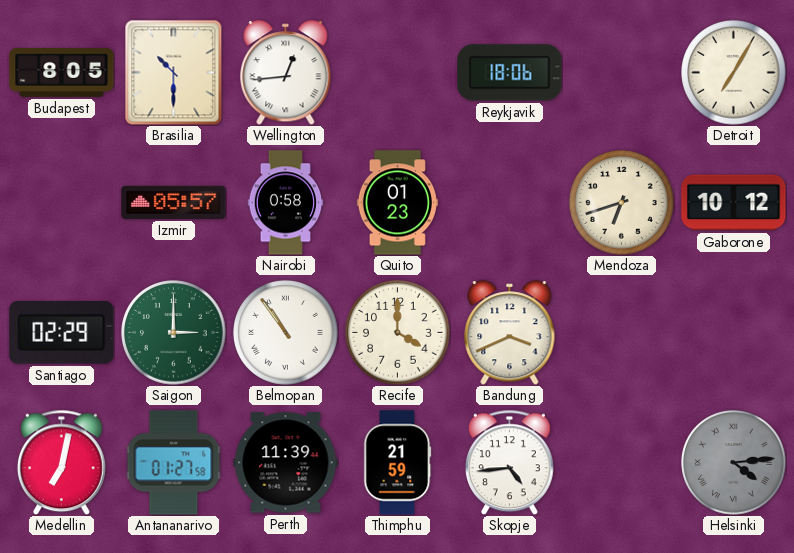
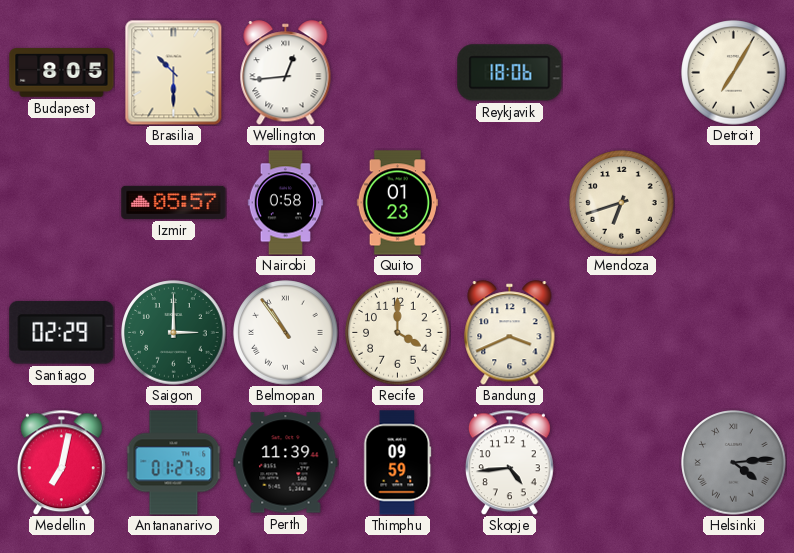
Gaborone: 10:12 -> none
Thimphu: 21:59 -> 09:59
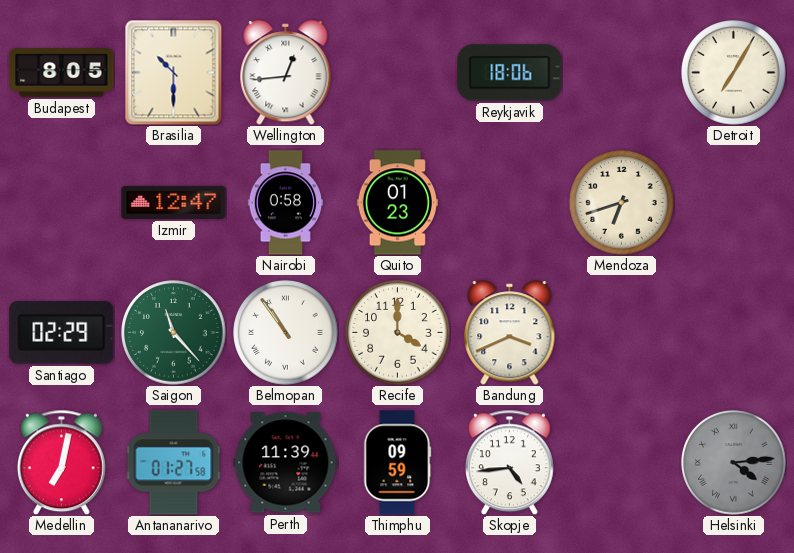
Izmir: 05:57 -> 12:47
Saigon: 3:00 -> 11:23
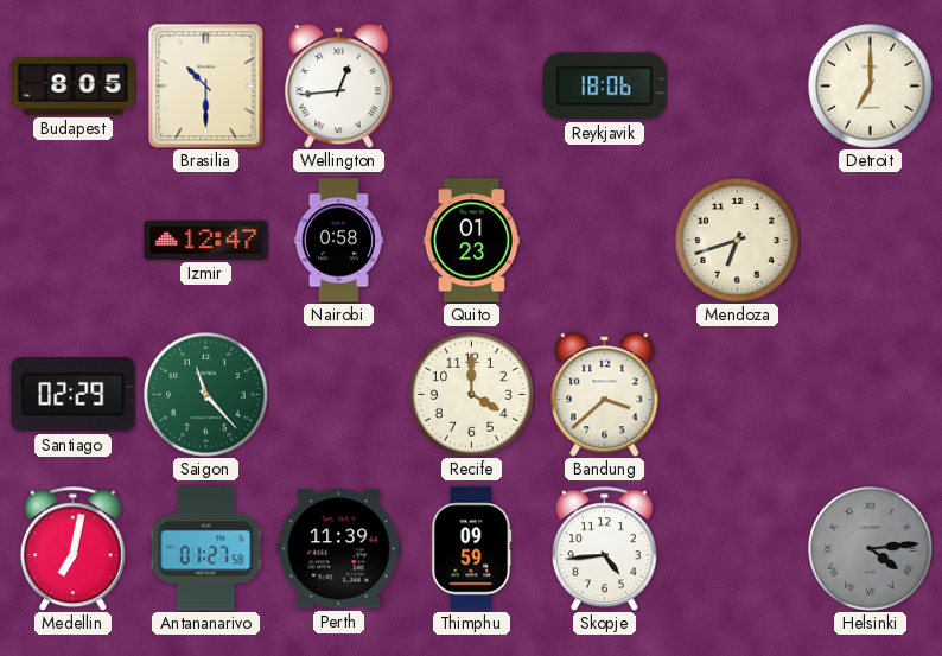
Detroit: 7:05 -> 7:00
Belmopan: 10:54 -> none
Bandung: 3:41 -> 3:38
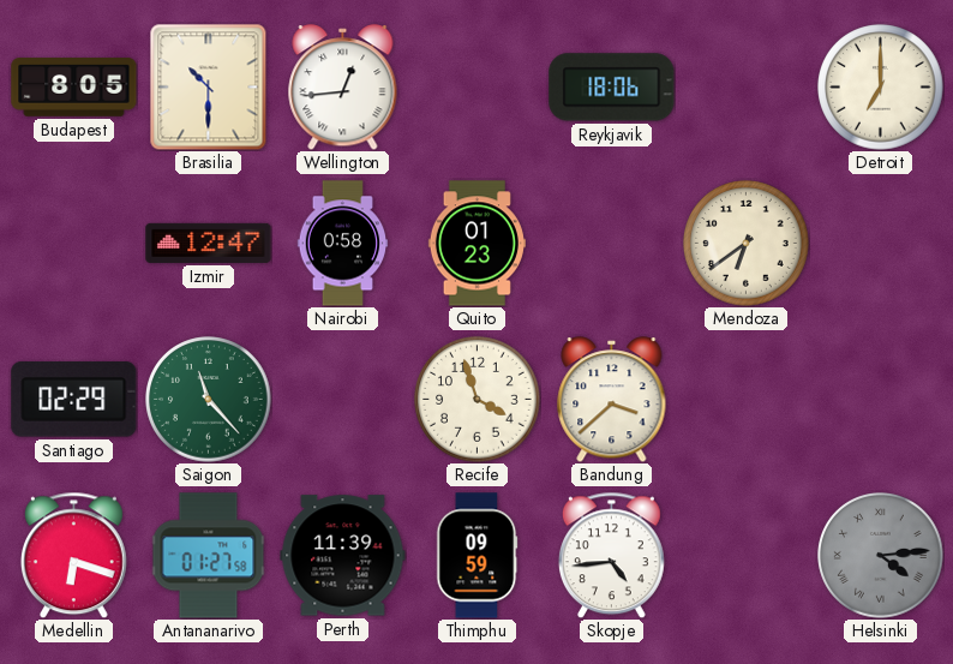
Mendoza: 6:42 -> 6:39
Recife: 4:00 -> 3:57
Medellin: 7:02 -> 6:18
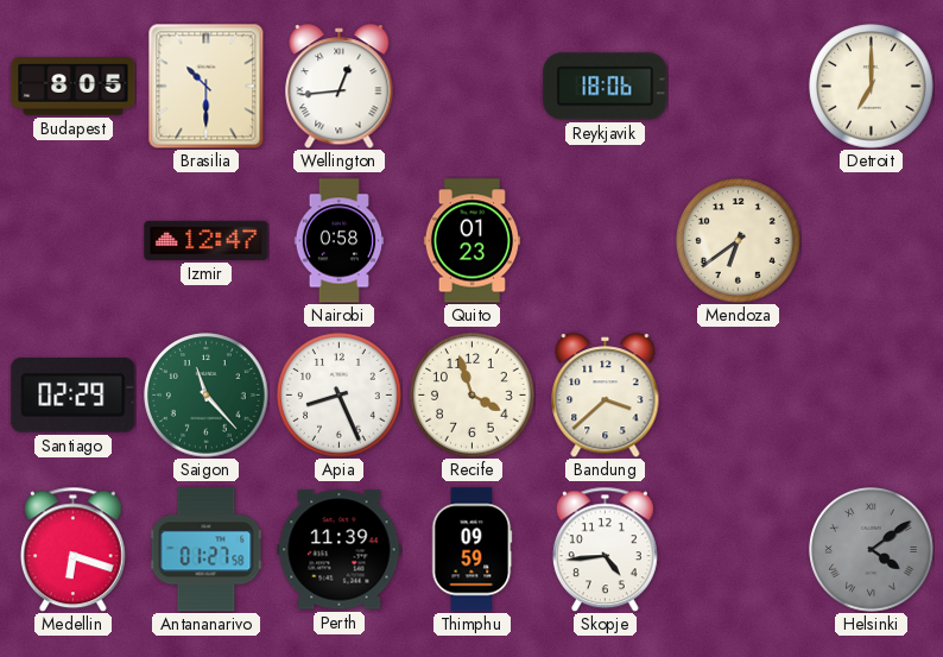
Apia: none -> 8:26
Helsinki: 4:14 -> 4:09
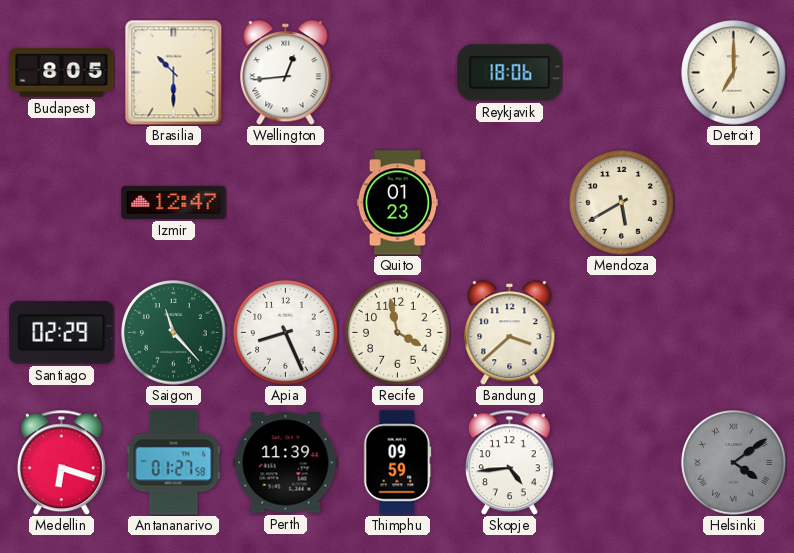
Nairobi: 0:58 -> none
Mendoza: 6:39 -> 5:40
Recife: 3:57 -> 3:58
